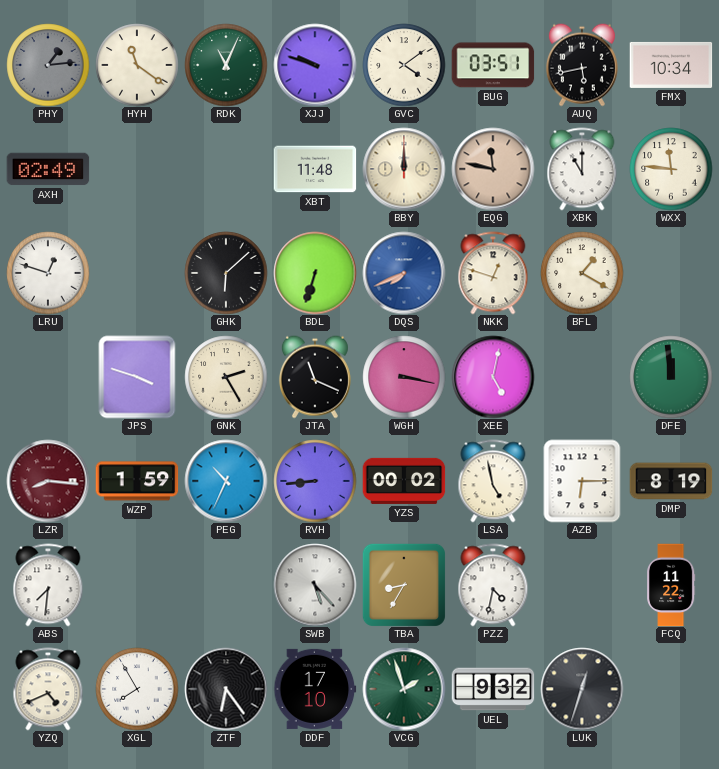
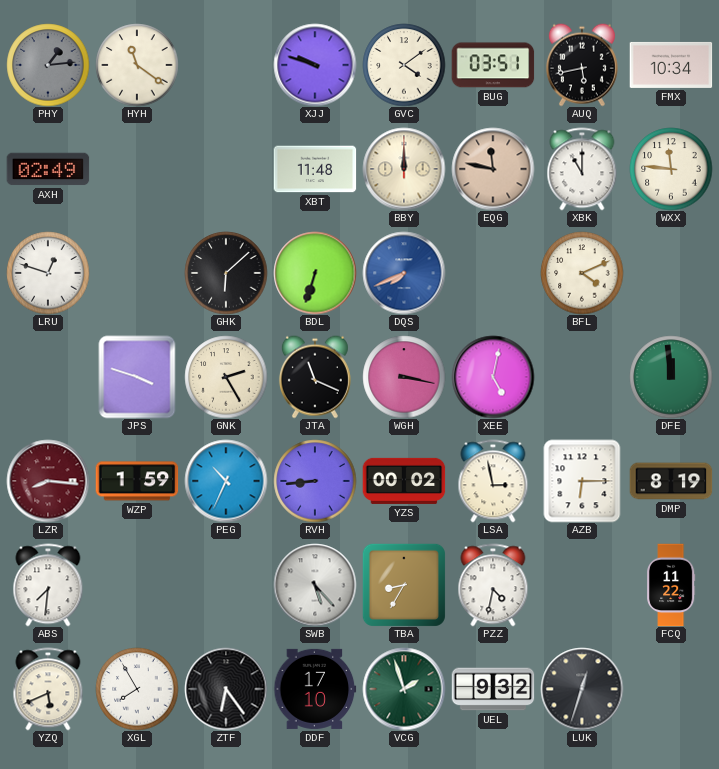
RDK: 11:04 -> none
NKK: 12:48 -> none
BFL: 1:20 -> 4:11
LSA: 4:58 -> 2:58
YZQ: 4:41 -> 5:41
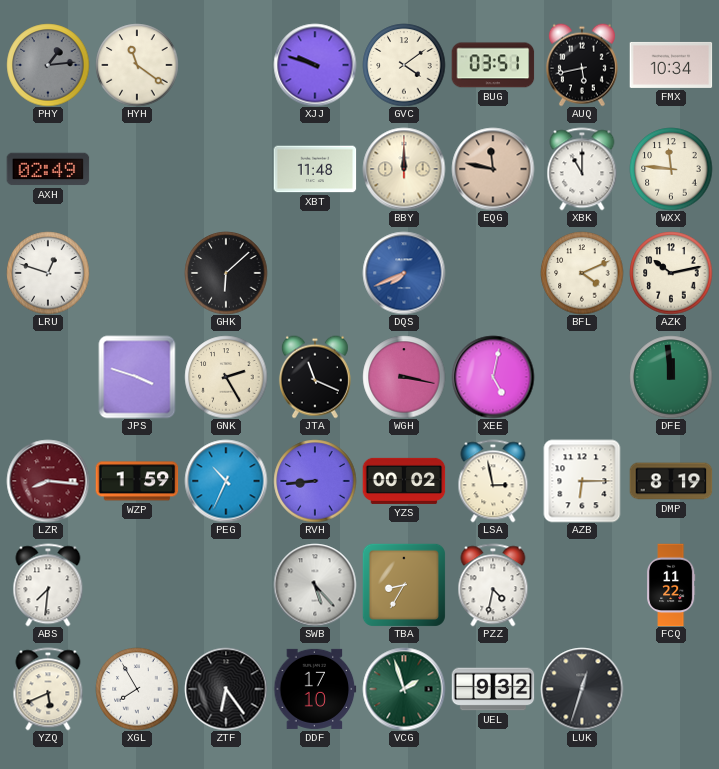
BDL: 6:33 -> none
AZK: none -> 10:13
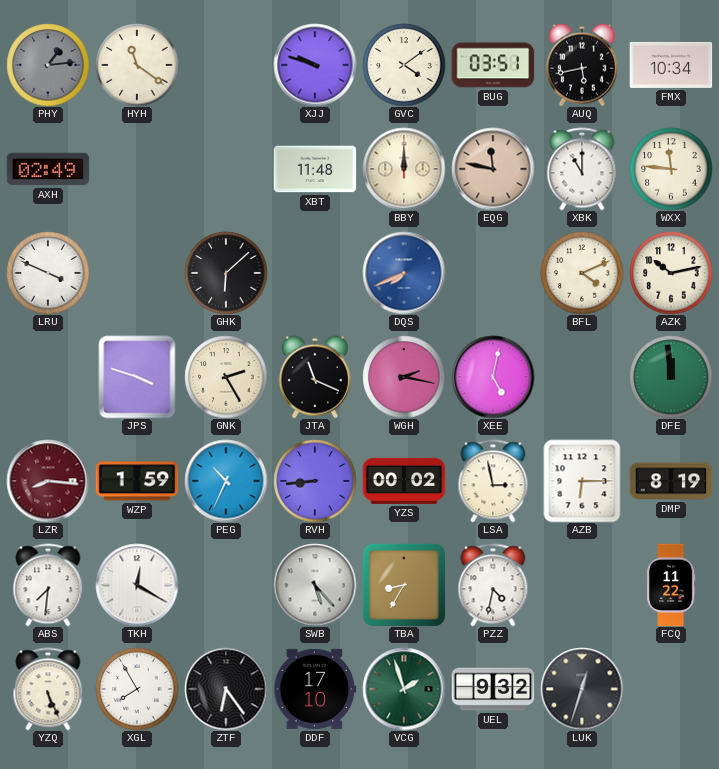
LRU: 12:48 -> 3:49
WGH: 3:17 -> 2:17
TKH: none -> 12:20
YZQ: 5:41 -> 5:26
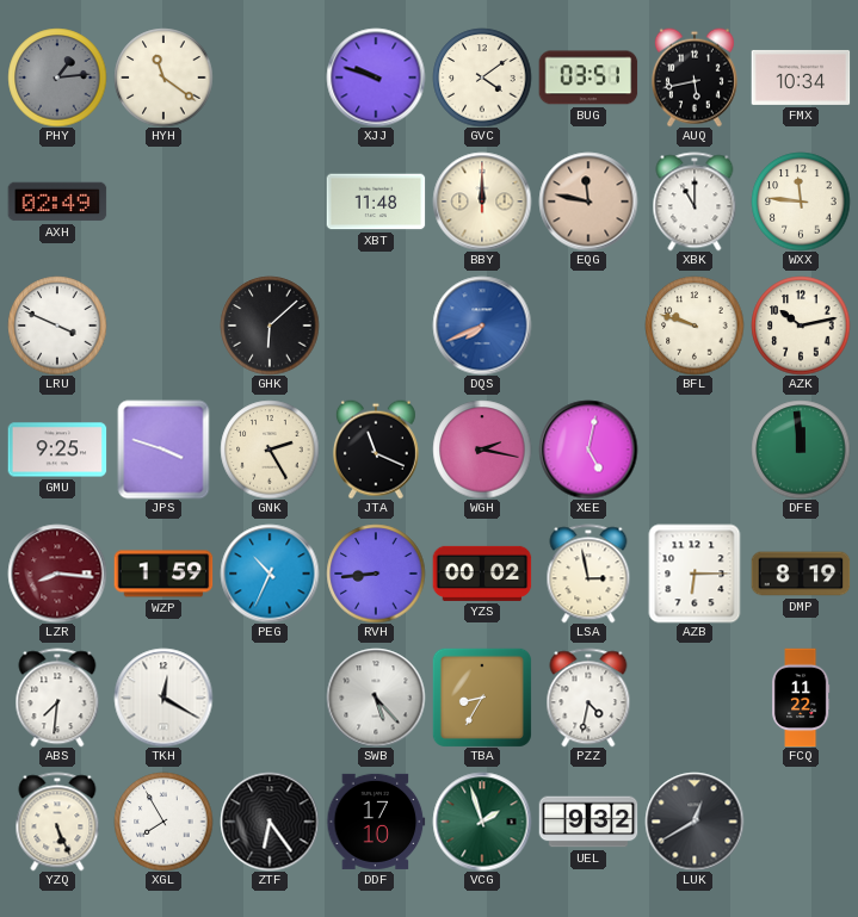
BFL: 4:11 -> 9:48
GMU: none -> 9:25
LUK: 12:33 -> 12:40
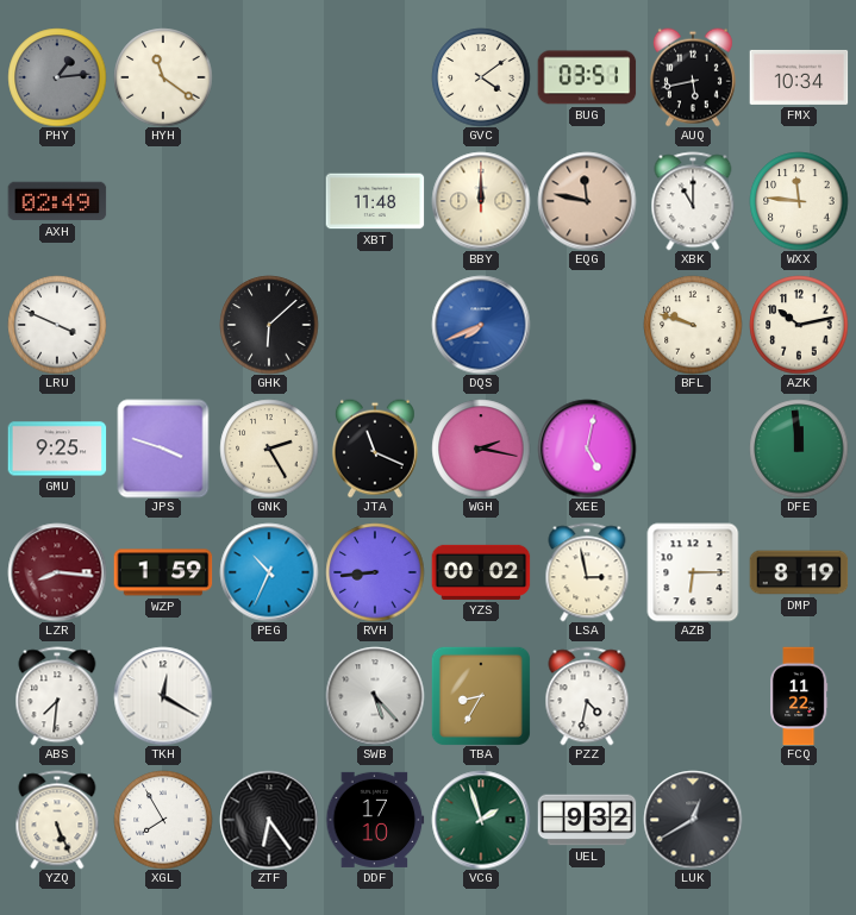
XJJ: 9:48 -> none
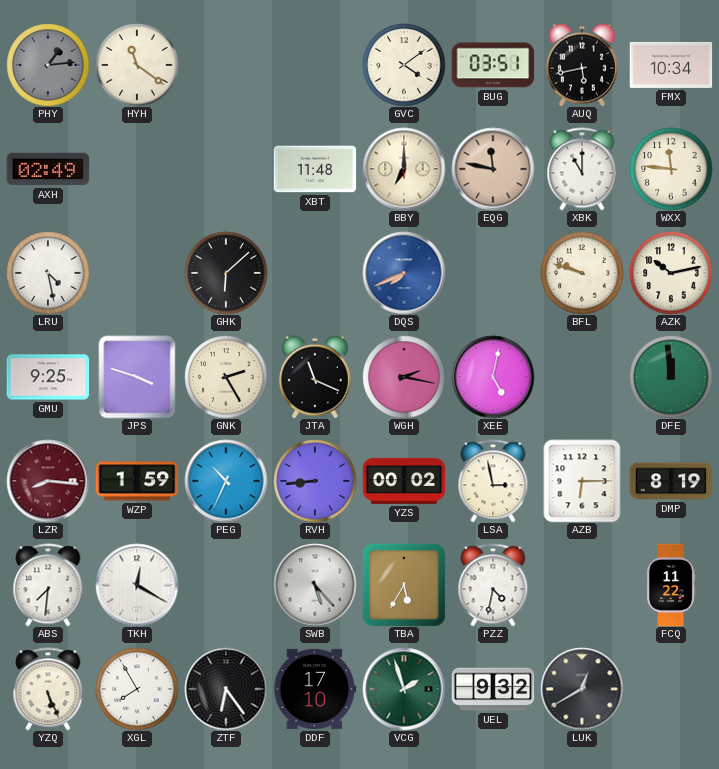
BBY: 12:00 -> 7:00
LRU: 3:49 -> 4:28
TBA: 8:35 -> 5:35
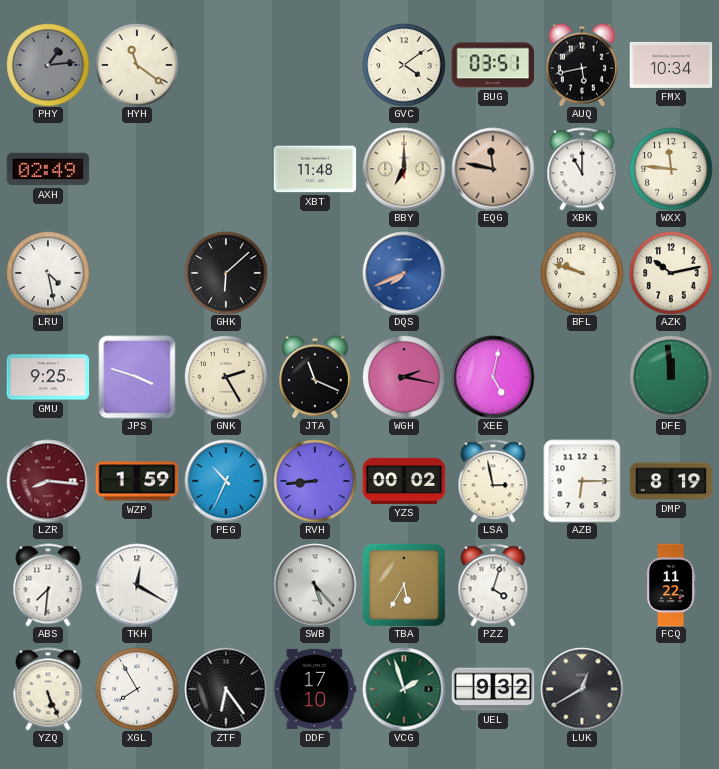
PZZ: 4:32 -> 4:03
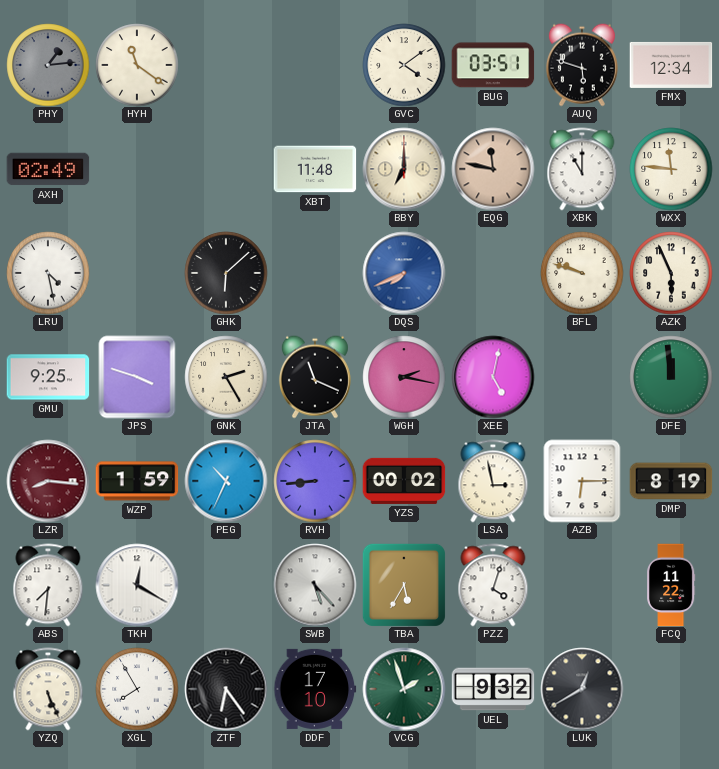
AUQ: 5:43 -> 5:48
FMX: 10:34 -> 12:34
AZK: 10:13 -> 5:56
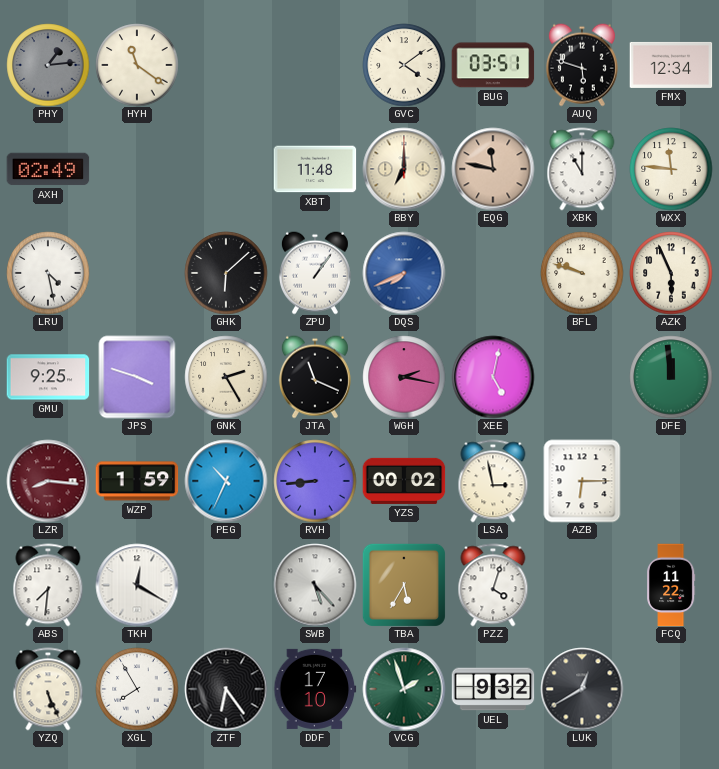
ZPU: none -> 1:06
DMP: 8:19 -> none
